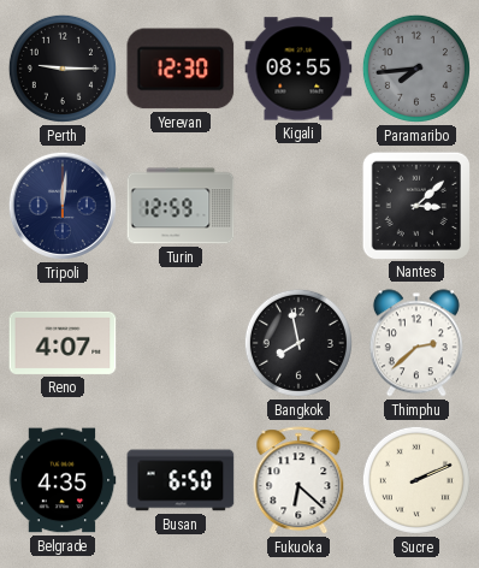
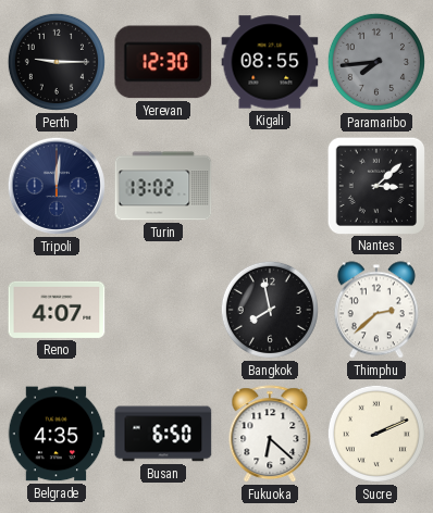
Turin: 12:59 -> 13:02
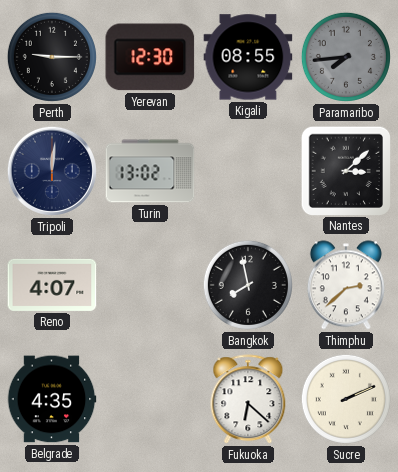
Busan: 6:50 -> none
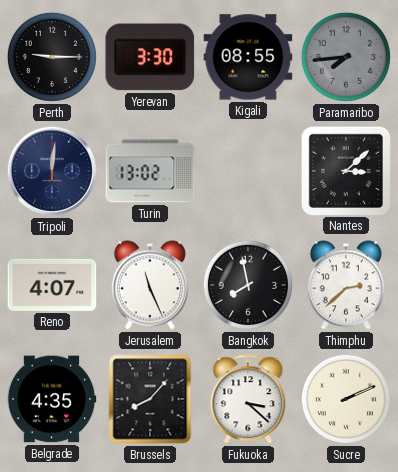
Yerevan: 12:30 -> 3:30
Jerusalem: none -> 11:26
Brussels: none -> 8:07
Fukuoka: 6:22 -> 3:22
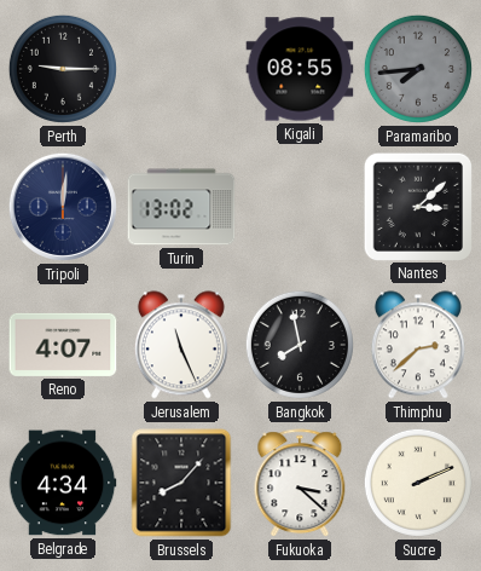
Yerevan: 3:30 -> none
Belgrade: 4:35 -> 4:34
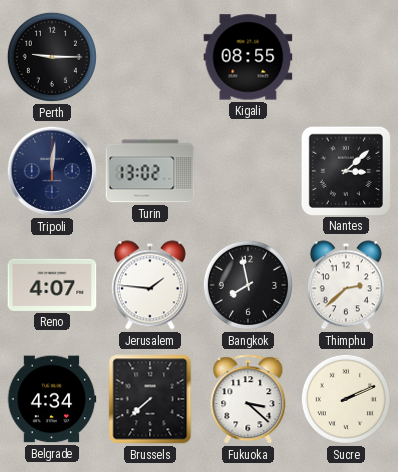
Paramaribo: 7:44 -> none
Jerusalem: 11:26 -> 1:46
Brussels: 8:07 -> 7:38
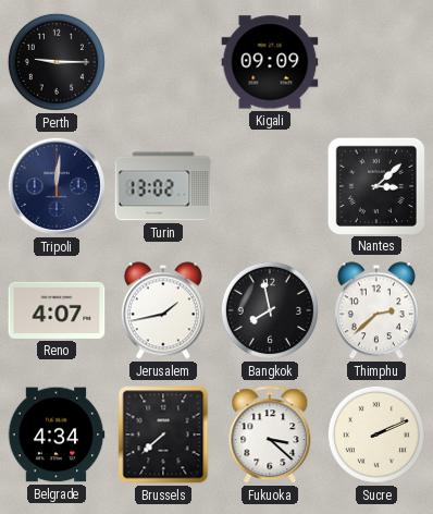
Kigali: 08:55 -> 09:09
Jerusalem: 1:46 -> 1:43
